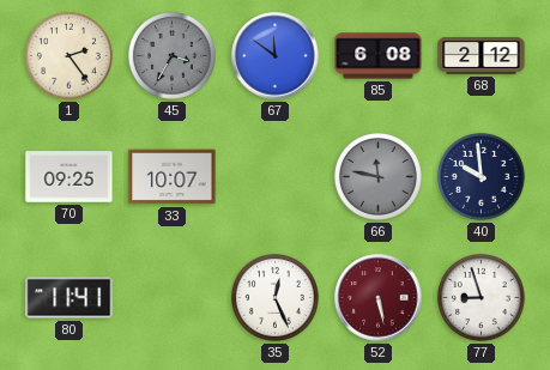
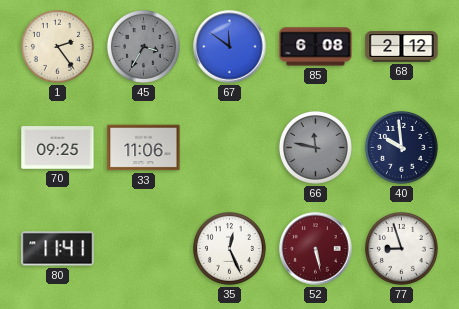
33: 10:07 -> 11:06
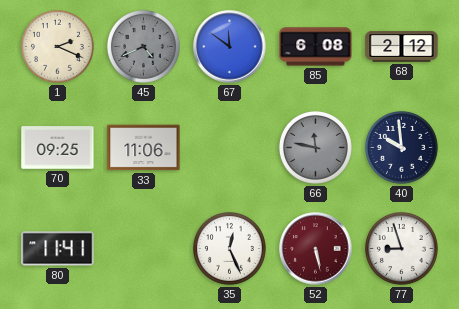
1: 2:24 -> 2:19
45: 3:35 -> 4:41
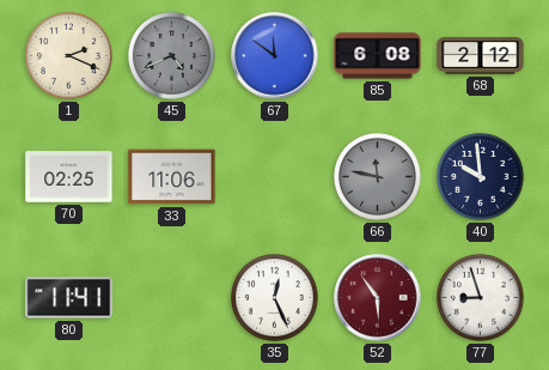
70: 09:25 -> 02:25
52: 5:28 -> 5:54
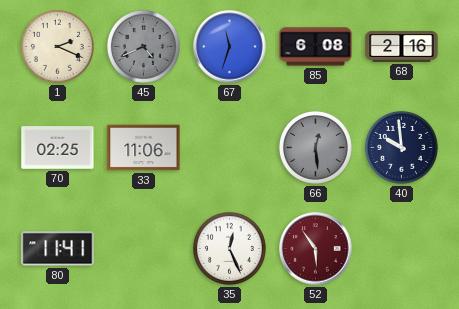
67: 11:51 -> 11:33
68: 2:12 -> 2:16
66: 11:47 -> 12:29
77: 8:57 -> none
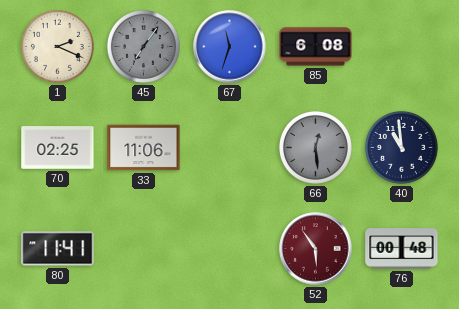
45: 4:41 -> 7:06
68: 2:16 -> none
40: 9:59 -> 10:59
35: 12:26 -> none
76: none -> 00:48
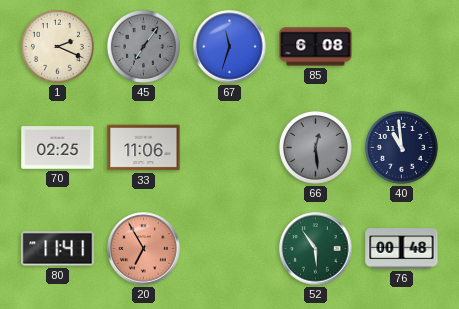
20: none -> 6:55
52 dial: burgundy -> green
